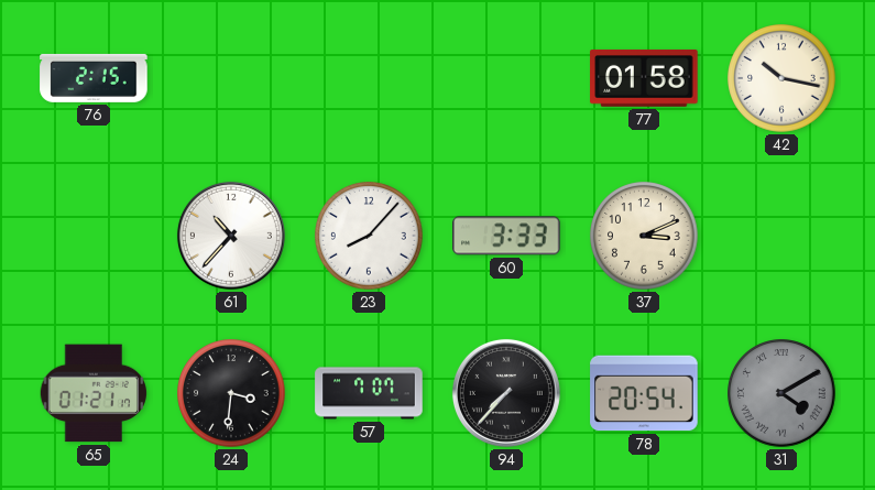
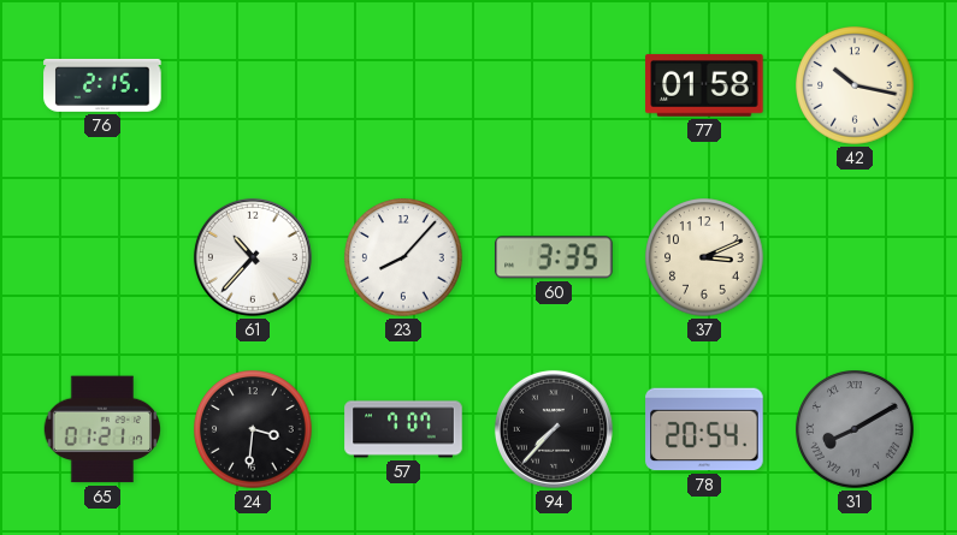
60: 3:33 -> 3:35
31: 4:10 -> 8:10
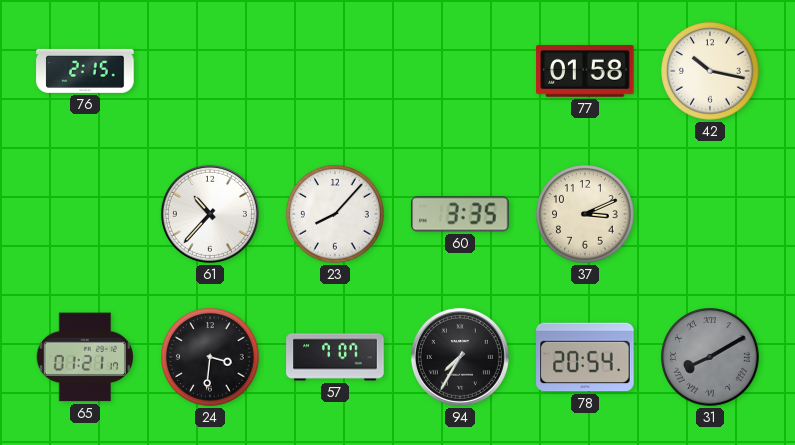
94: 7:37 -> 7:35
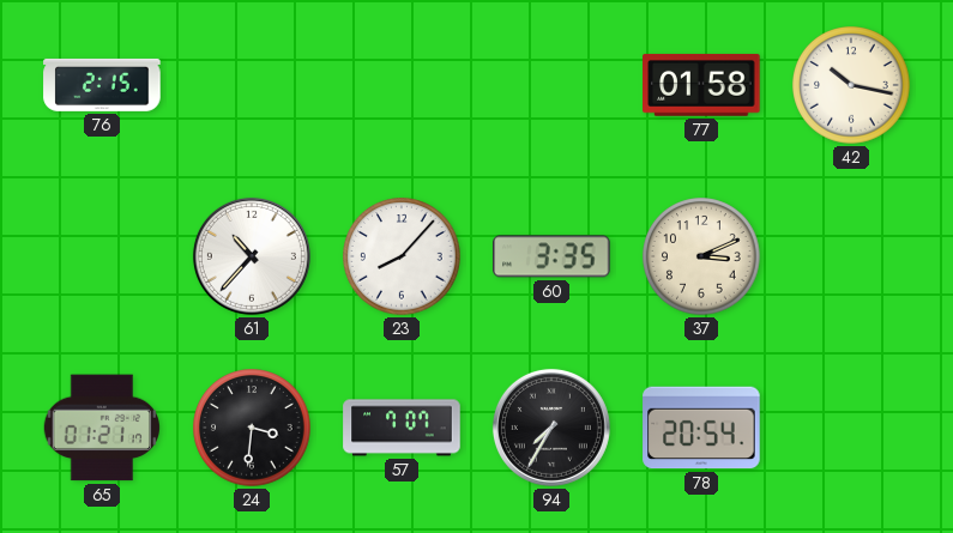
31: 8:10 -> none
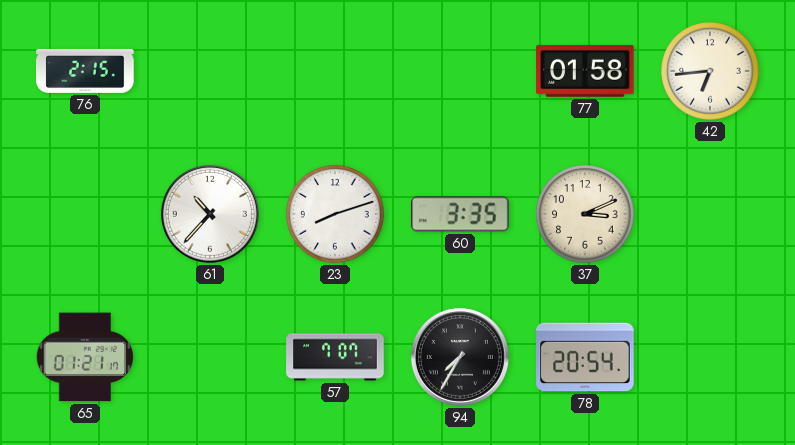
42: 10:17 -> 6:44
23: 8:07 -> 8:12
24: 3:31 -> none
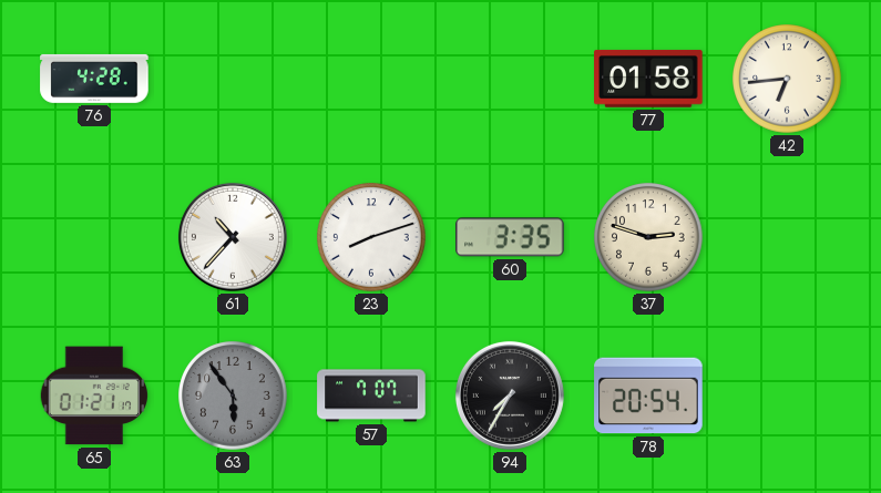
76: 2:15 -> 4:28
37: 3:11 -> 2:48
63: none -> 5:54
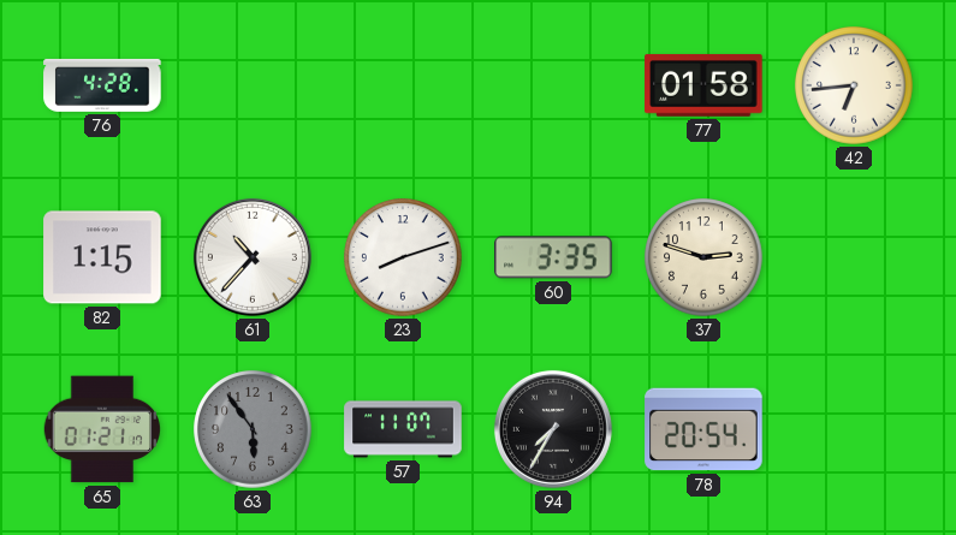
82: none -> 1:15
57: 7:07 -> 11:07
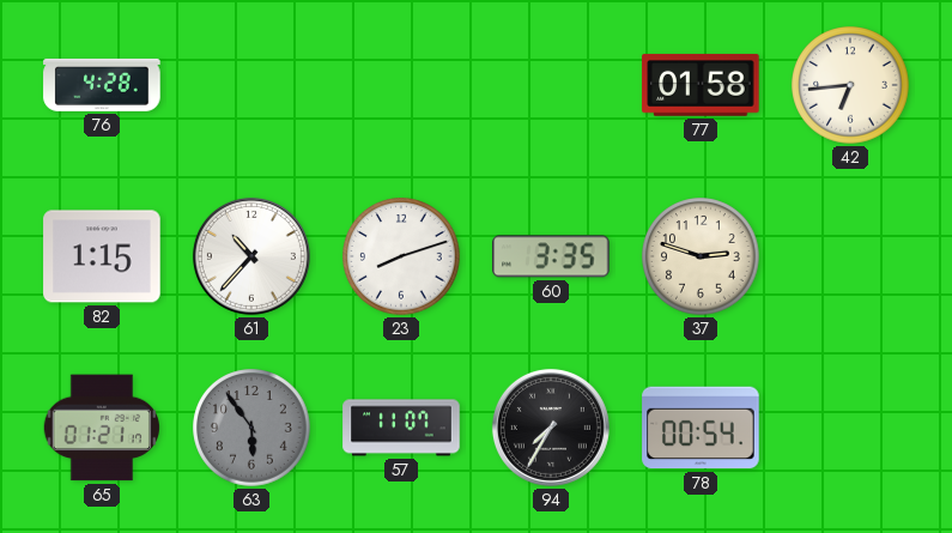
78: 20:54 -> 00:54
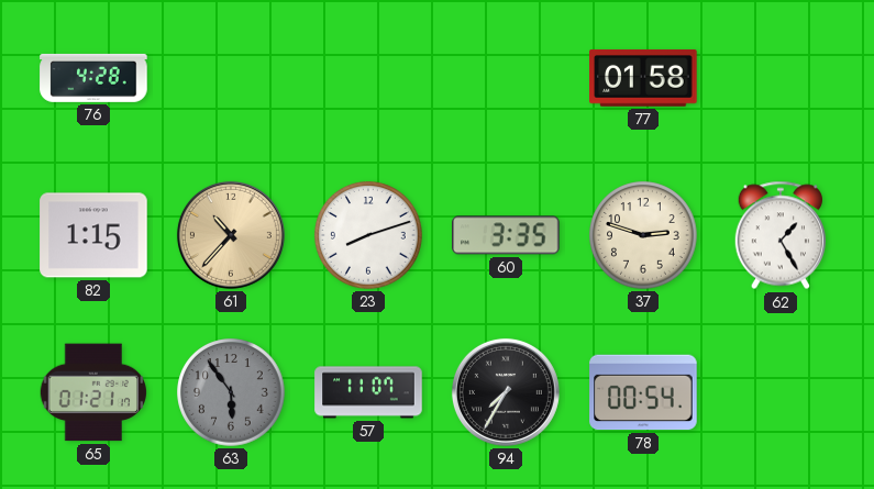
42: 6:44 -> none
61 dial: white -> champagne
62: none -> 1:25
